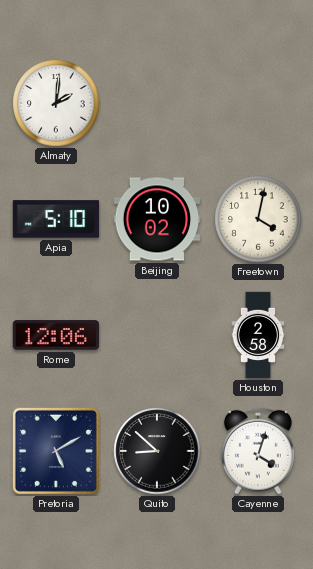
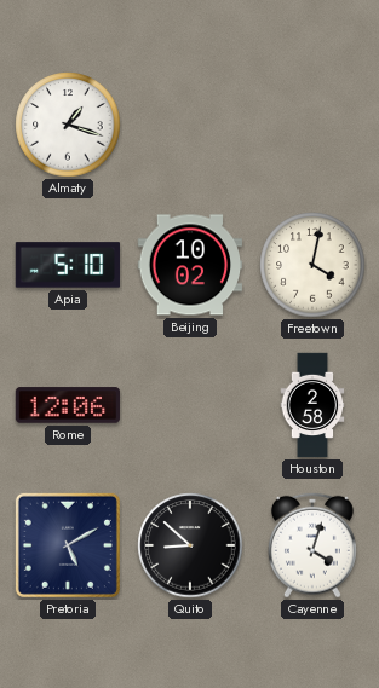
Almaty: 2:01 -> 1:18
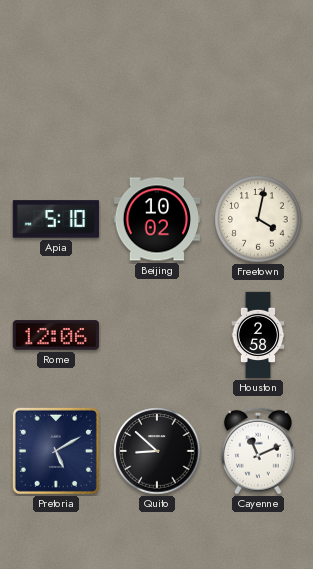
Almaty: 1:18 -> none
Cayenne: 4:03 -> 11:11
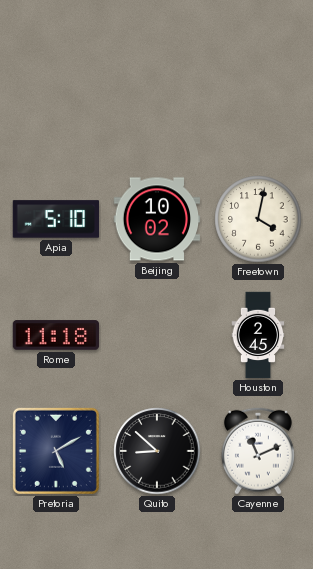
Rome: 12:06 -> 11:18
Houston: 2:58 -> 2:45
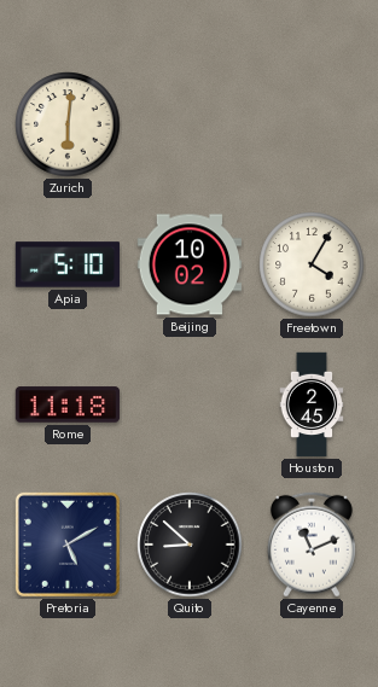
Zurich: none -> 6:01
Freetown: 4:02 -> 4:05
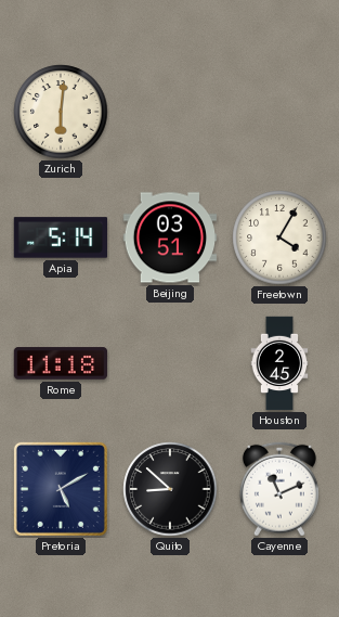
Apia: 5:10 -> 5:14
Beijing: 10:02 -> 03:51
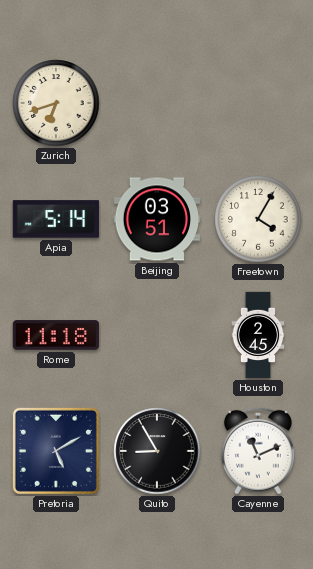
Zurich: 6:01 -> 6:42
Quito: 8:52 -> 8:55
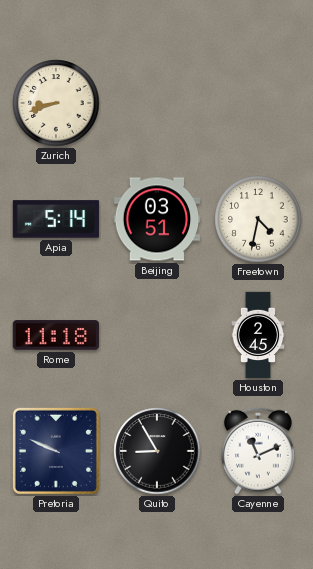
Zurich: 6:42 -> 8:42
Freetown: 4:05 -> 4:32
Pretoria: 5:10 -> 9:49
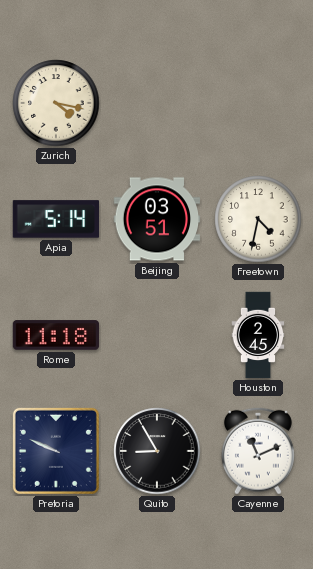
Zurich: 8:42 -> 4:17
